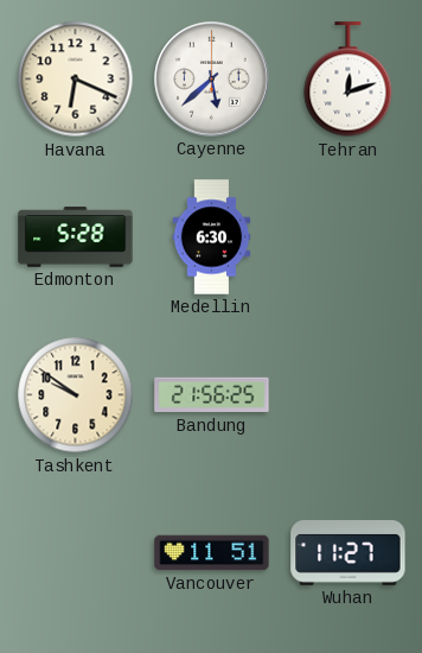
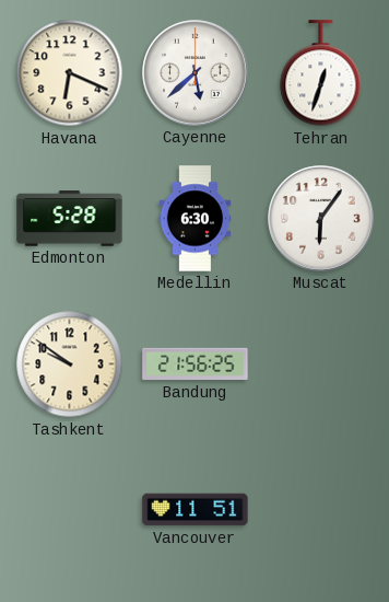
Tehran: 12:12 -> 12:33
Muscat: none -> 6:06
Wuhan: 11:27 -> none
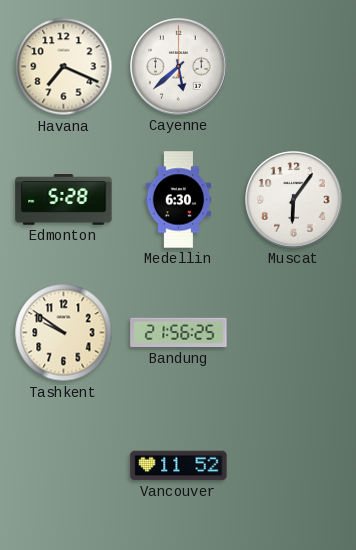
Havana: 6:19 -> 7:19
Tehran: 12:33 -> none
Vancouver: 11:51 -> 11:52
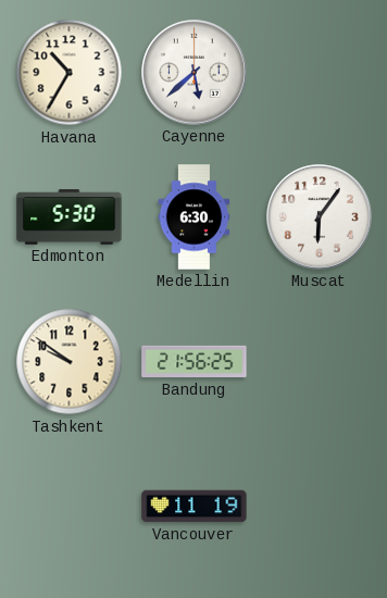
Havana: 7:19 -> 10:35
Edmonton: 5:28 -> 5:30
Vancouver: 11:52 -> 11:19
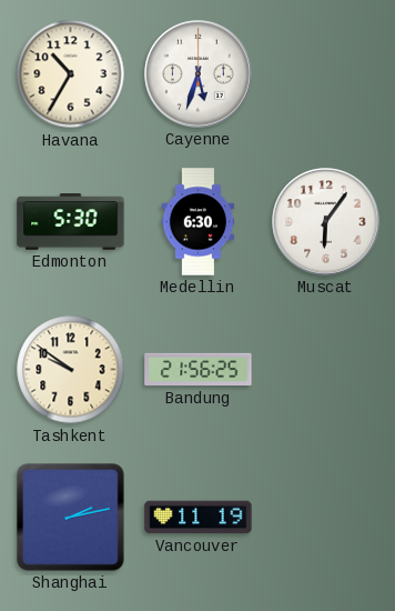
Cayenne: 5:38 -> 5:33
Shanghai: none -> 2:13
